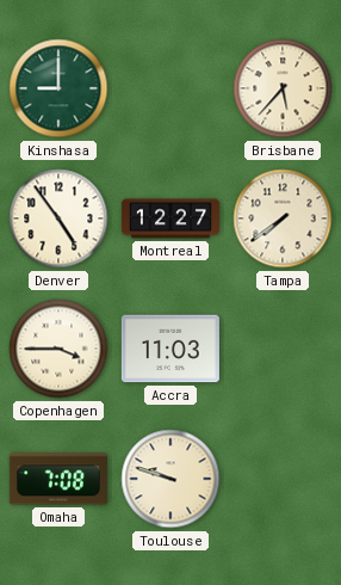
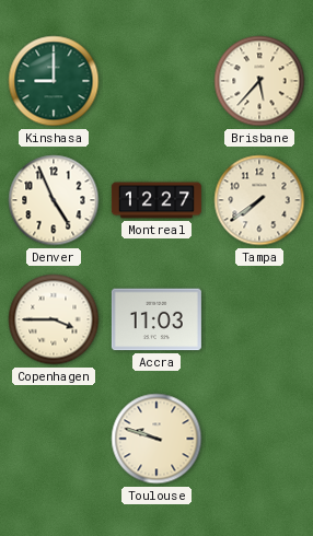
Denver: 4:54 -> 4:56
Omaha: 7:08 -> none
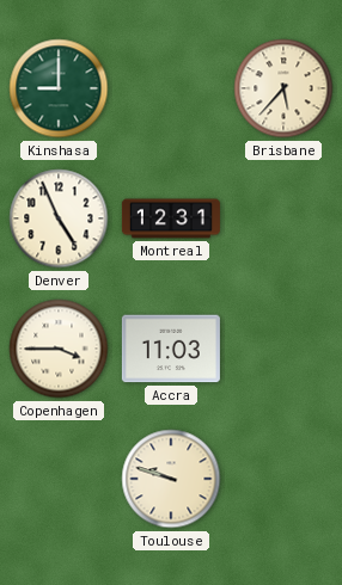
Montreal: 12:27 -> 12:31
Tampa: 7:39 -> none
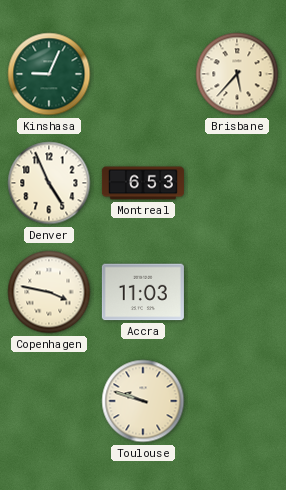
Kinshasa: 9:00 -> 9:04
Montreal: 12:31 -> 6:53
Copenhagen: 3:45 -> 3:47
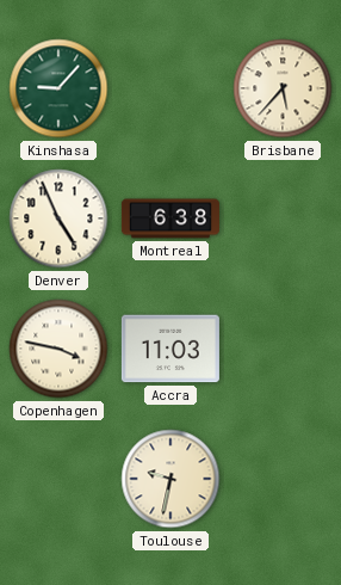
Kinshasa: 9:04 -> 9:07
Montreal: 6:53 -> 6:38
Toulouse: 9:48 -> 9:32
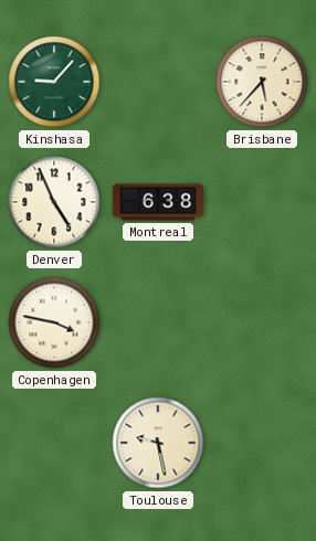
Accra: 11:03 -> none
Toulouse: 9:32 -> 9:28
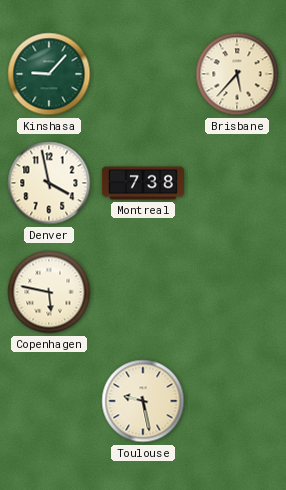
Denver: 4:56 -> 3:58
Montreal: 6:38 -> 7:38
Copenhagen: 3:47 -> 5:47
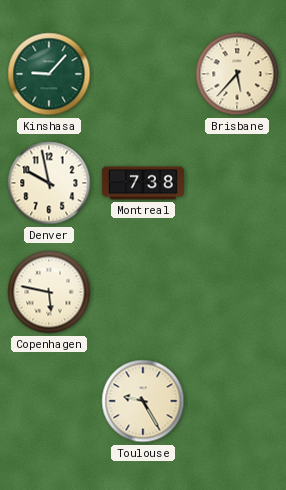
Denver: 3:58 -> 9:58
Toulouse: 9:28 -> 9:25
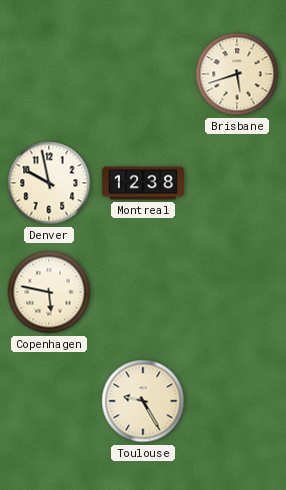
Kinshasa: 9:07 -> none
Brisbane: 5:37 -> 5:42
Montreal: 7:38 -> 12:38
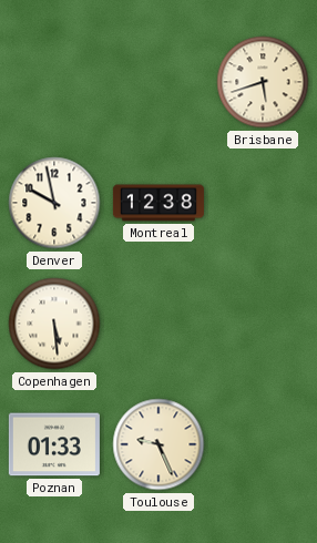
Copenhagen: 5:47 -> 5:29
Poznan: none -> 01:33
Toulouse: 9:25 -> 9:26
